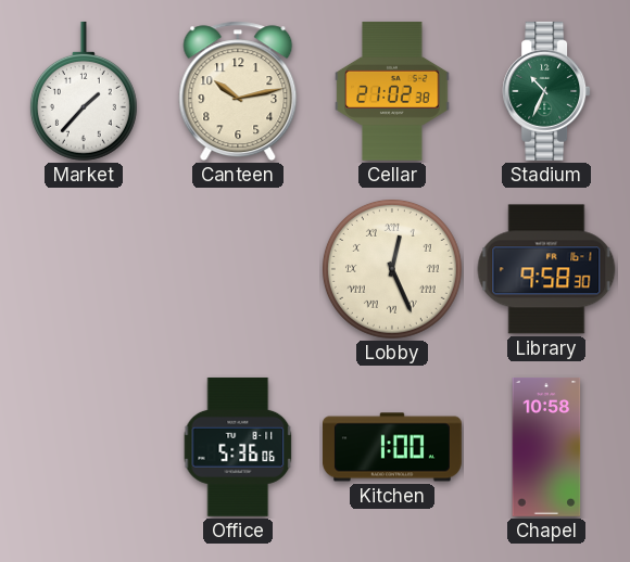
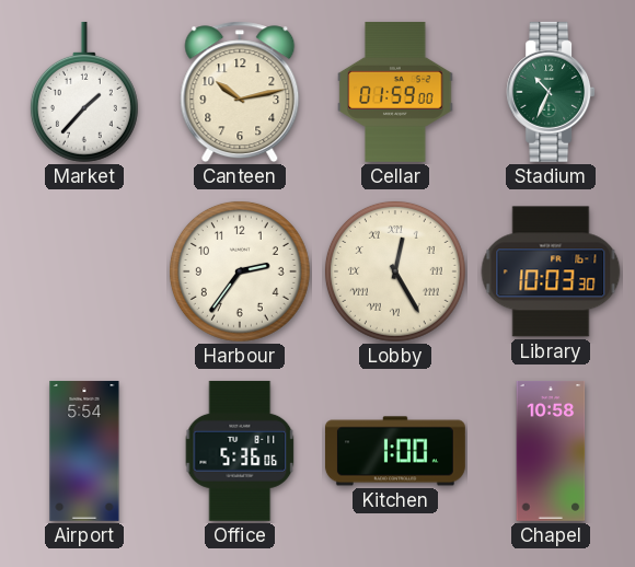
Cellar: 21:02 -> 01:59
Harbour: none -> 2:36
Lobby: 12:26 -> 12:25
Library: 9:58 -> 10:03
Airport: none -> 5:54
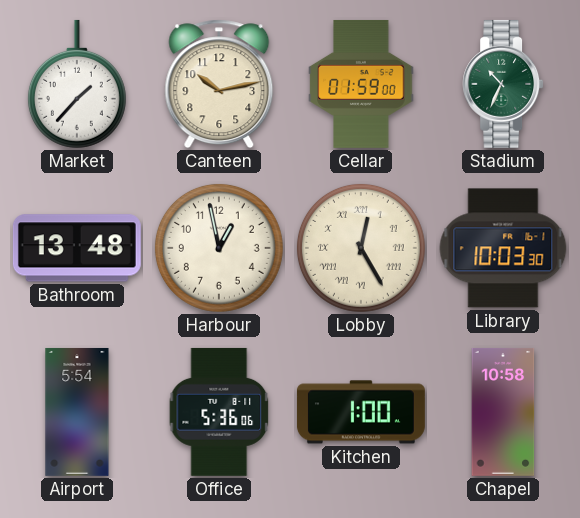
Bathroom: none -> 13:48
Harbour: 2:36 -> 12:58
